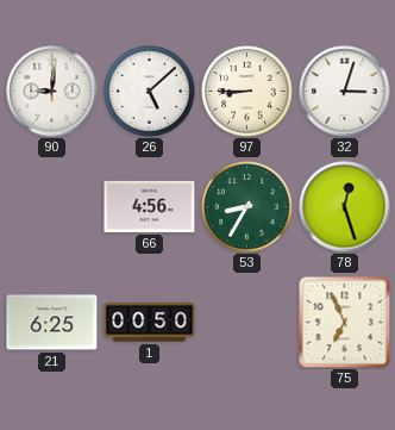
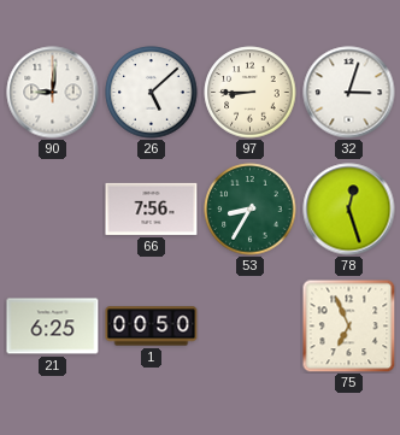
66: 4:56 -> 7:56
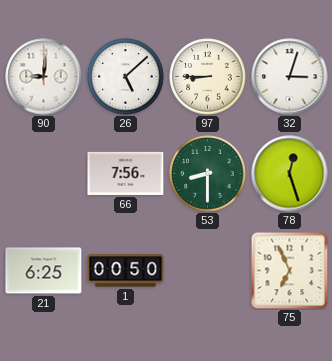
53: 8:35 -> 8:30
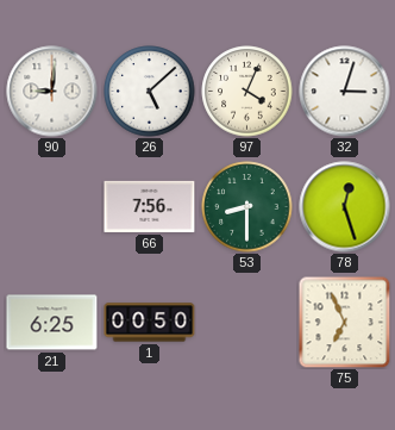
97: 8:45 -> 4:04
